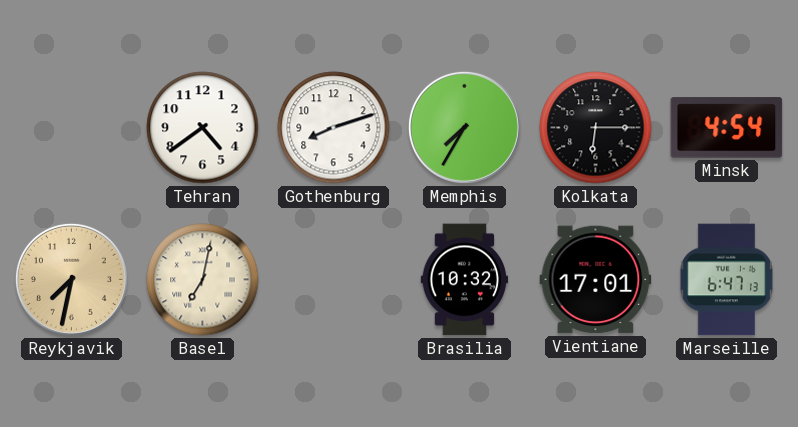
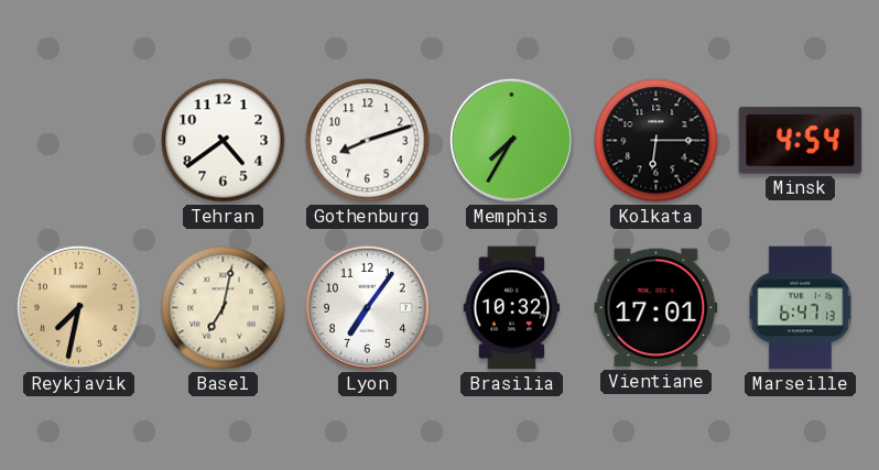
Lyon: none -> 7:06
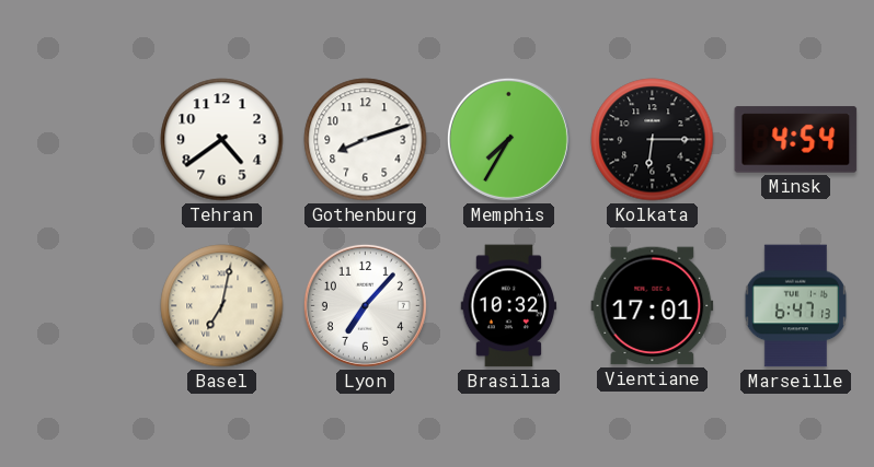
Reykjavik: 7:32 -> none
Lyon: 7:06 -> 7:07
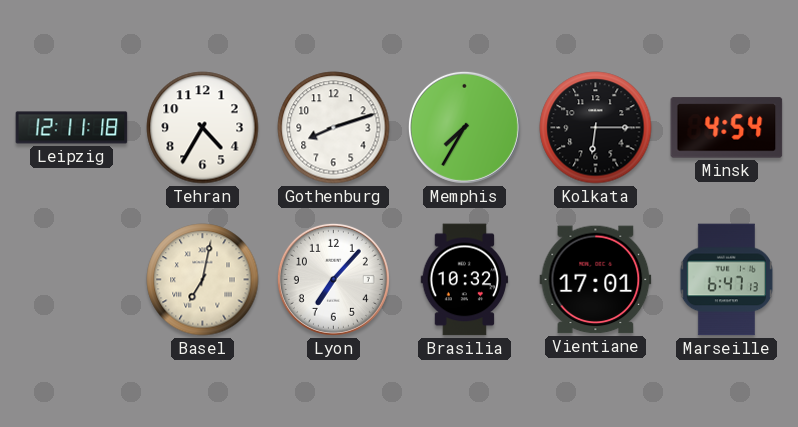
Leipzig: none -> 12:11
Tehran: 4:39 -> 4:35
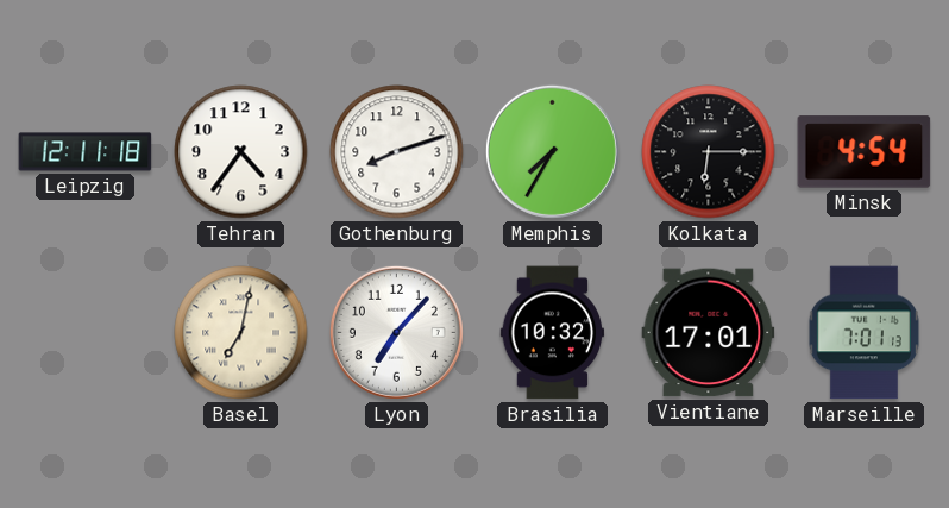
Tehran: 4:35 -> 4:36
Marseille: 6:47 -> 7:01
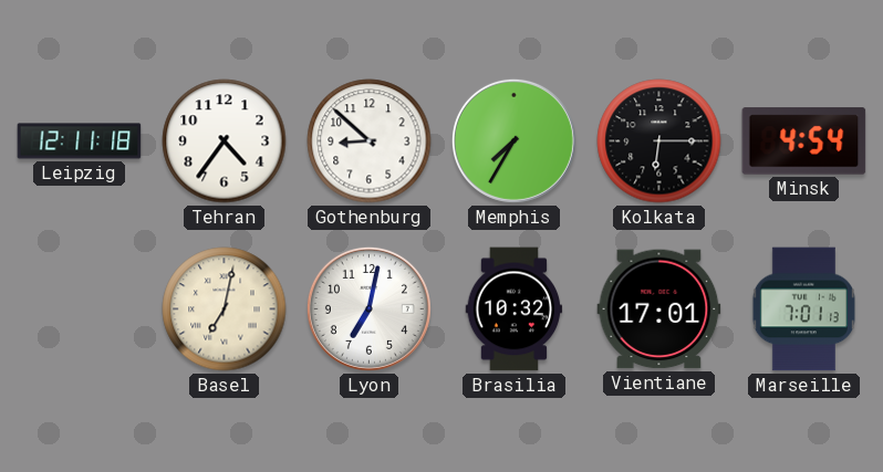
Gothenburg: 8:12 -> 8:52
Lyon: 7:07 -> 7:02
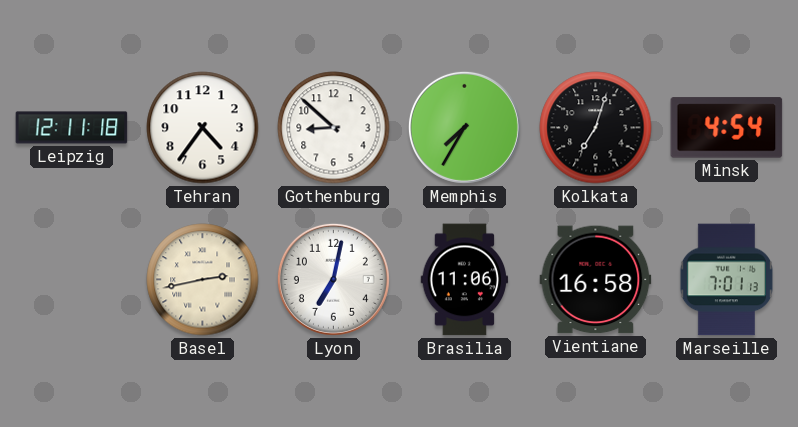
Kolkata: 6:15 -> 7:03
Basel: 7:02 -> 2:43
Brasilia: 10:32 -> 11:06
Vientiane: 17:01 -> 16:58
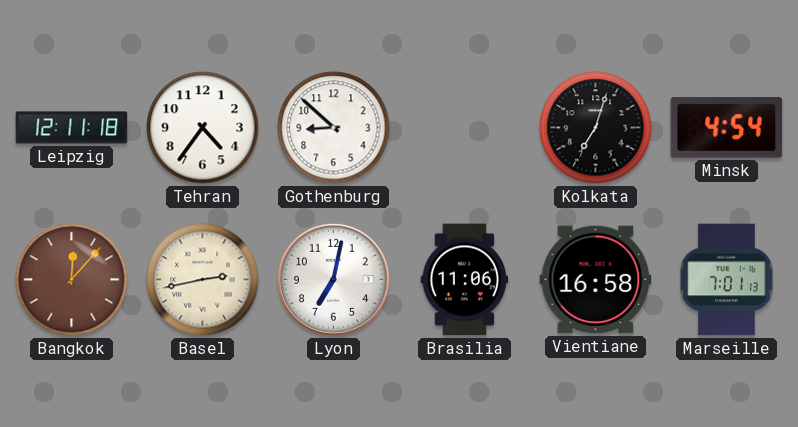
Memphis: 7:35 -> none
Bangkok: none -> 12:07
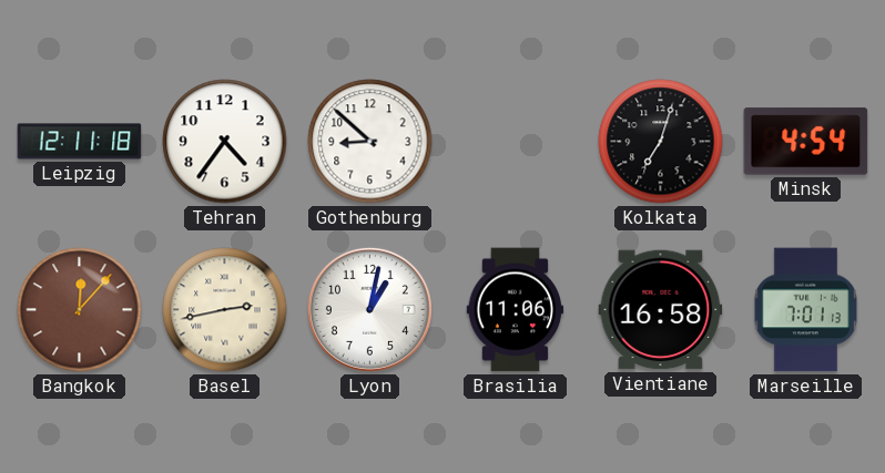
Lyon: 7:02 -> 1:02
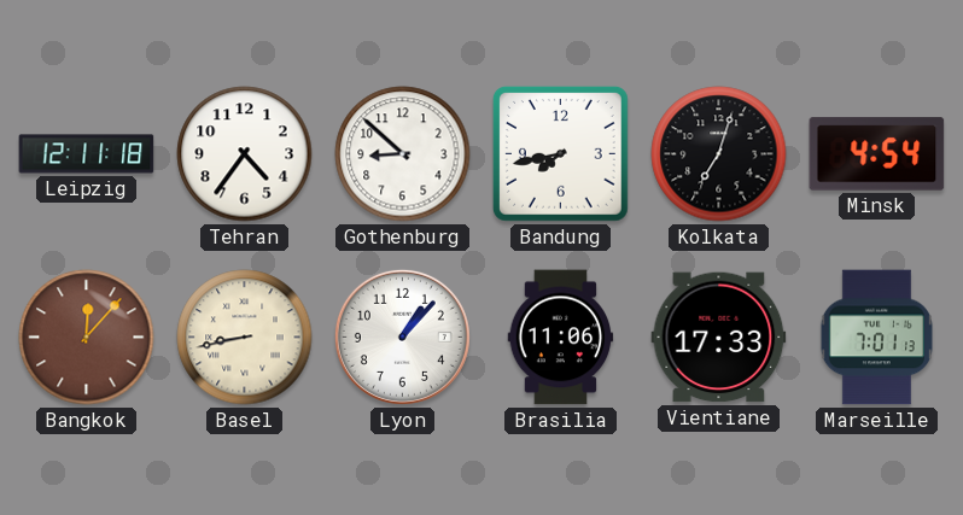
Bandung: none -> 7:43
Basel: 2:43 -> 8:43
Lyon: 1:02 -> 1:07
Vientiane: 16:58 -> 17:33
